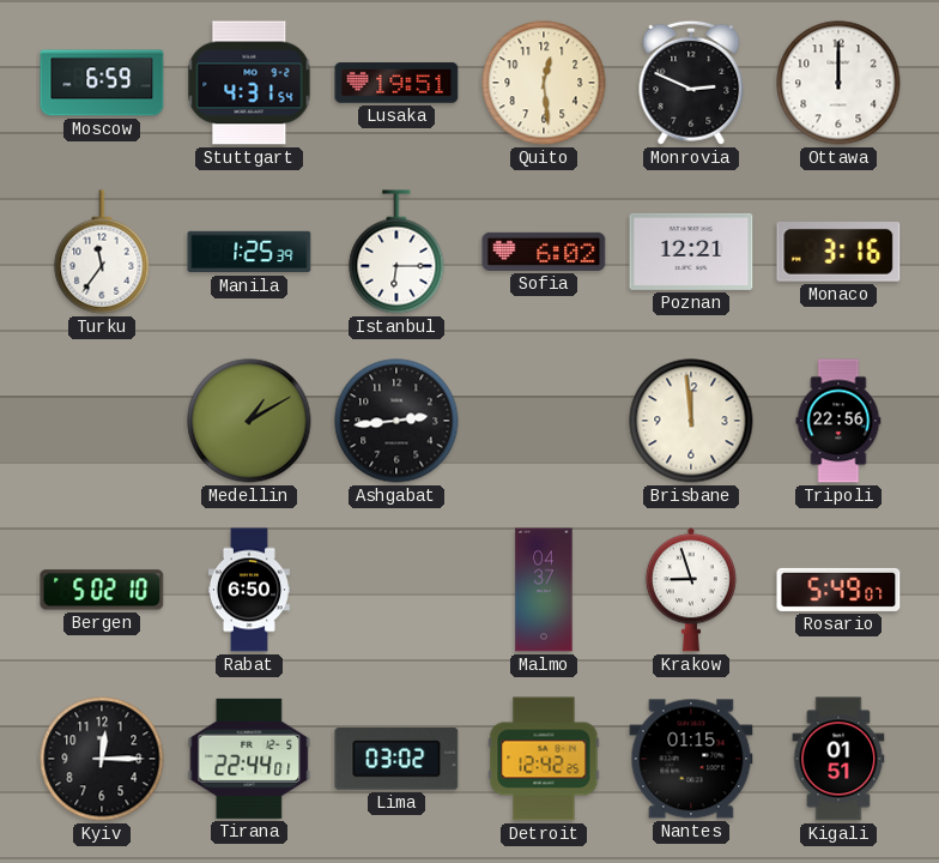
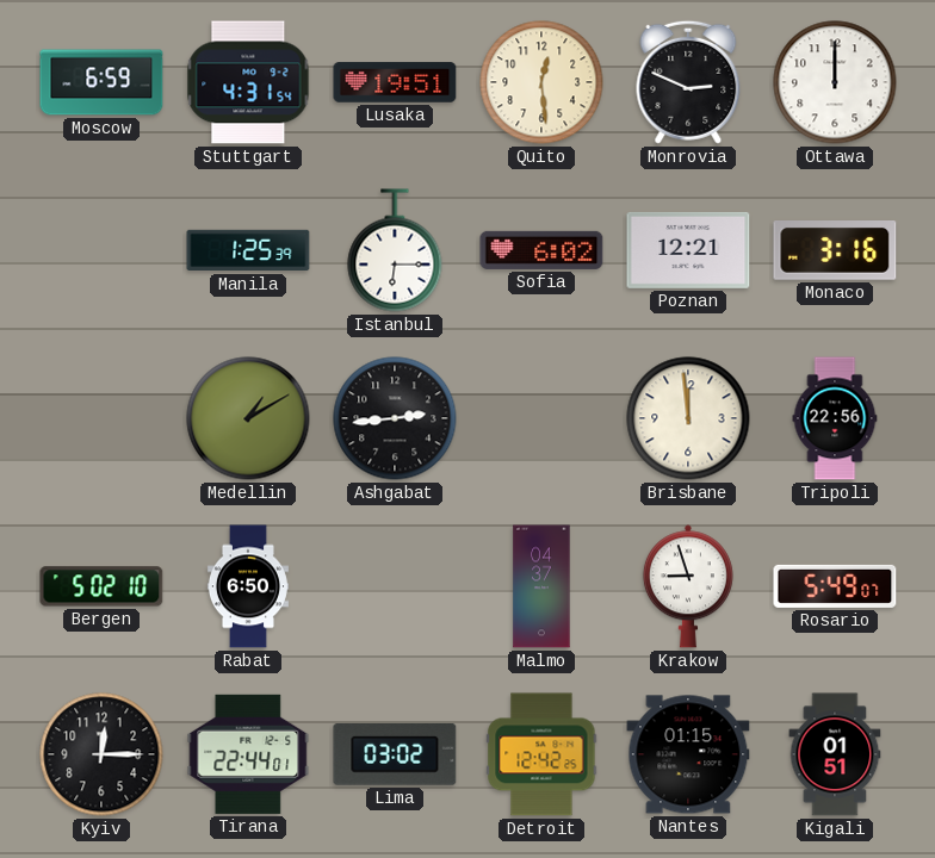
Turku: 11:36 -> none
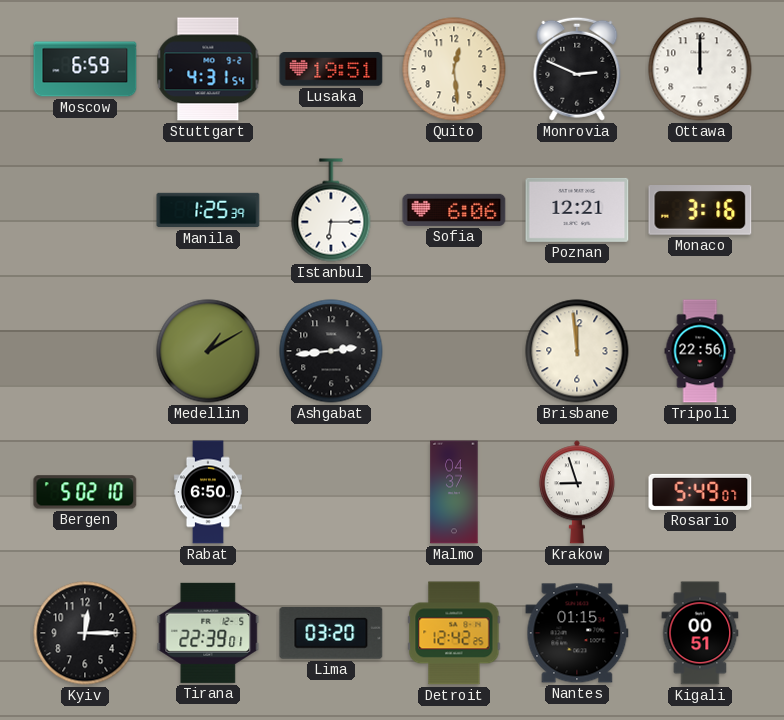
Sofia: 6:02 -> 6:06
Tirana: 22:44 -> 22:39
Lima: 03:02 -> 03:20
Kigali: 01:51 -> 00:51
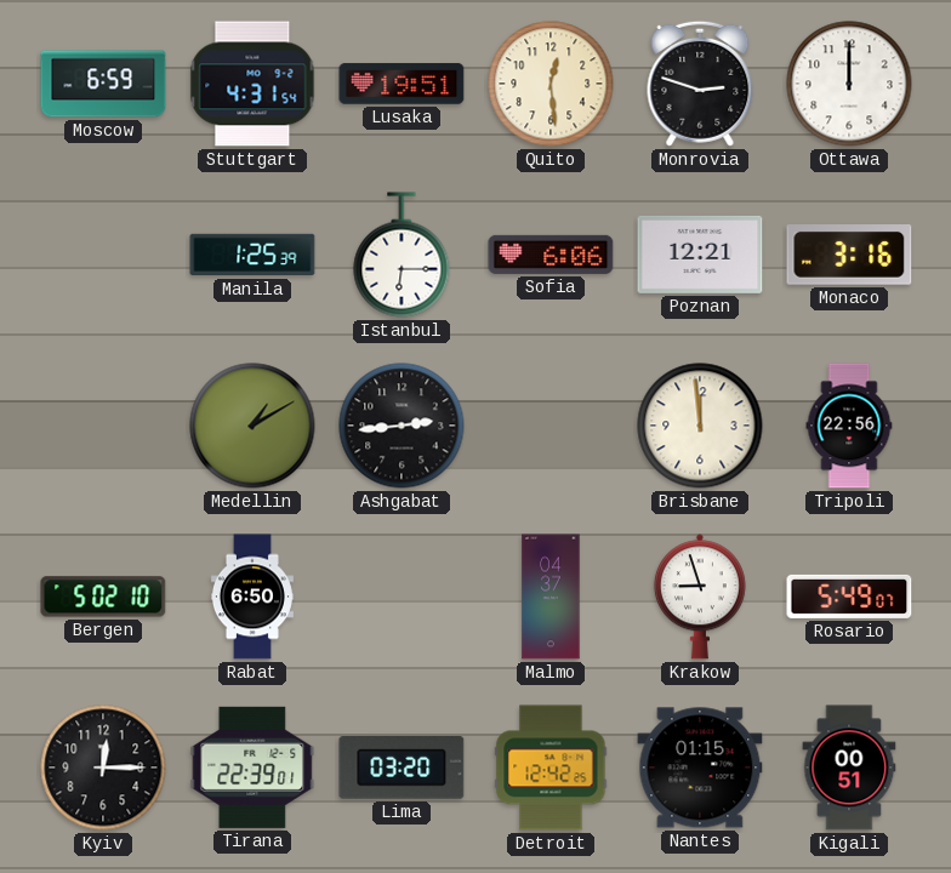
Monrovia: 2:49 -> 2:48
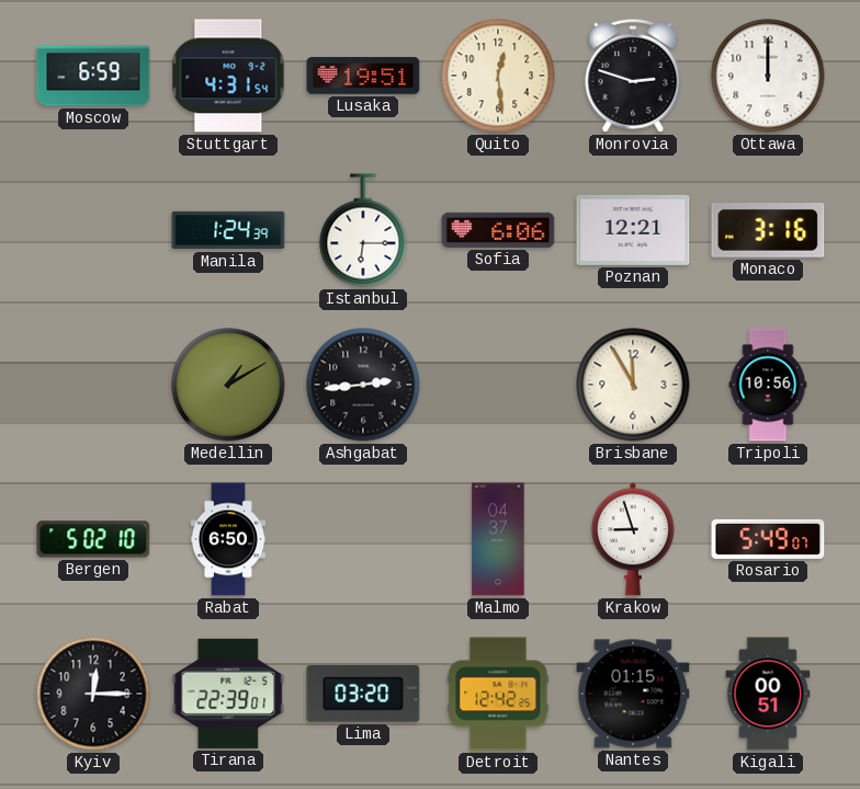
Manila: 1:25 -> 1:24
Brisbane: 11:59 -> 11:55
Tripoli: 22:56 -> 10:56
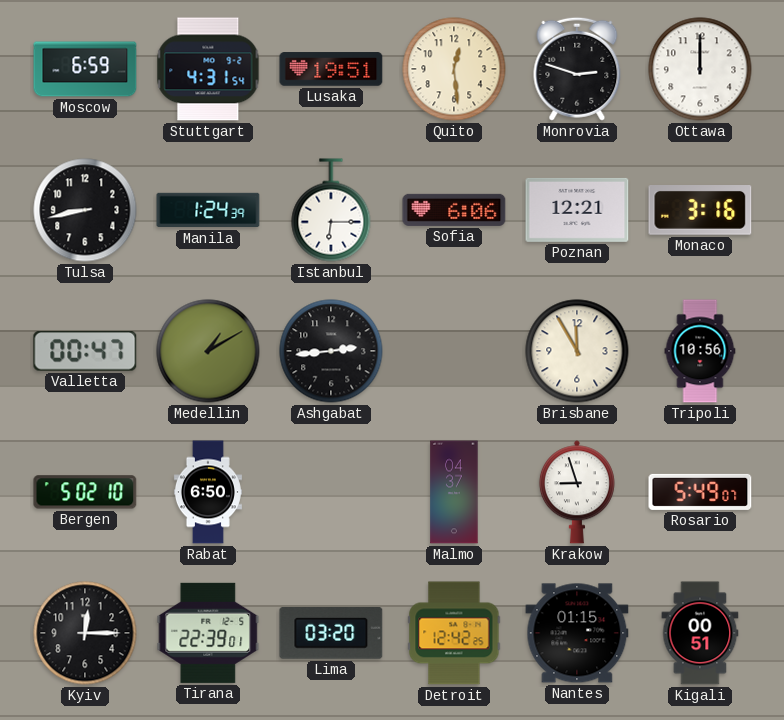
Tulsa: none -> 8:43
Valletta: none -> 00:47
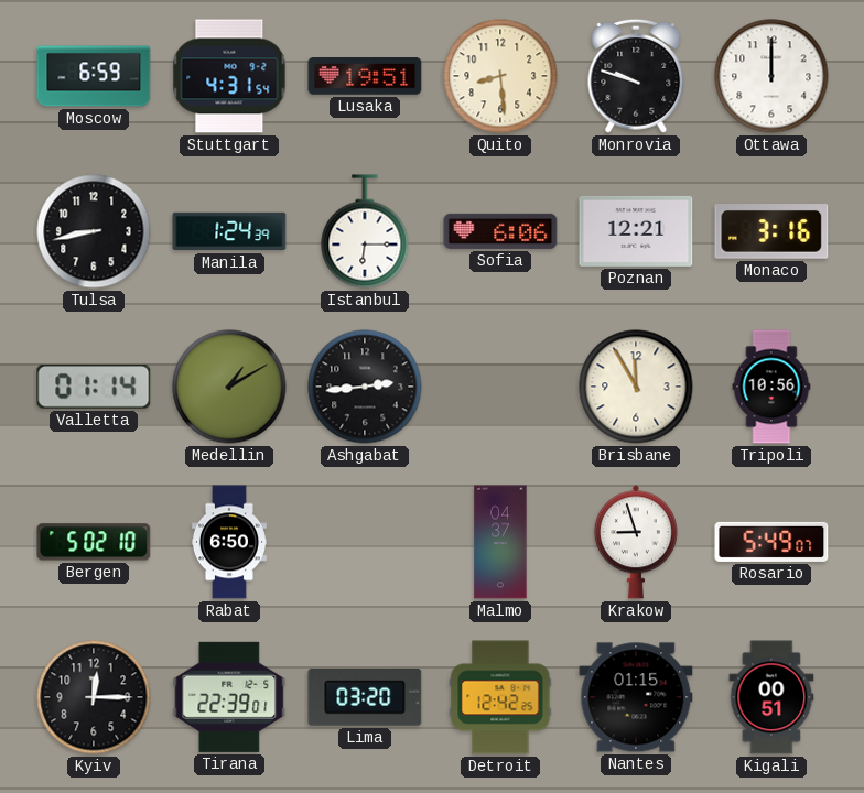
Quito: 12:29 -> 8:29
Monrovia: 2:48 -> 9:48
Valletta: 00:47 -> 01:14
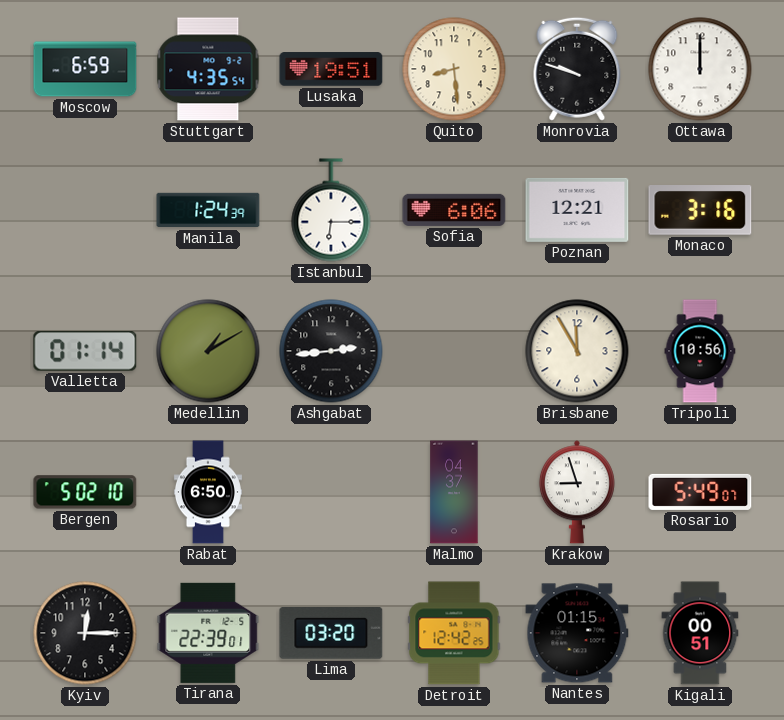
Stuttgart: 4:31 -> 4:35
Tulsa: 8:43 -> none
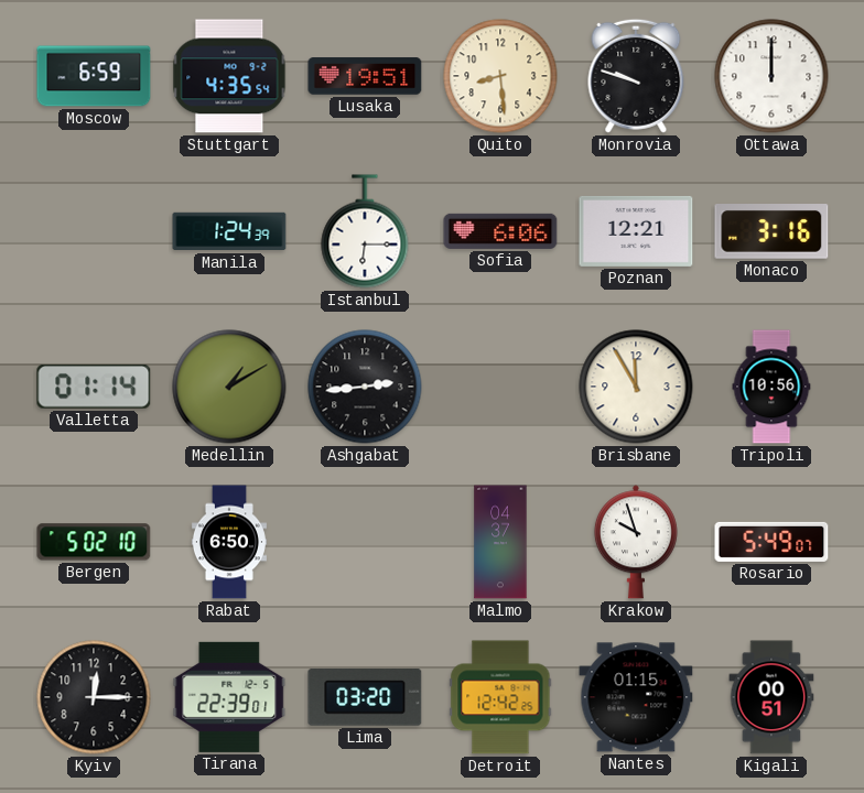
Krakow: 8:57 -> 9:57
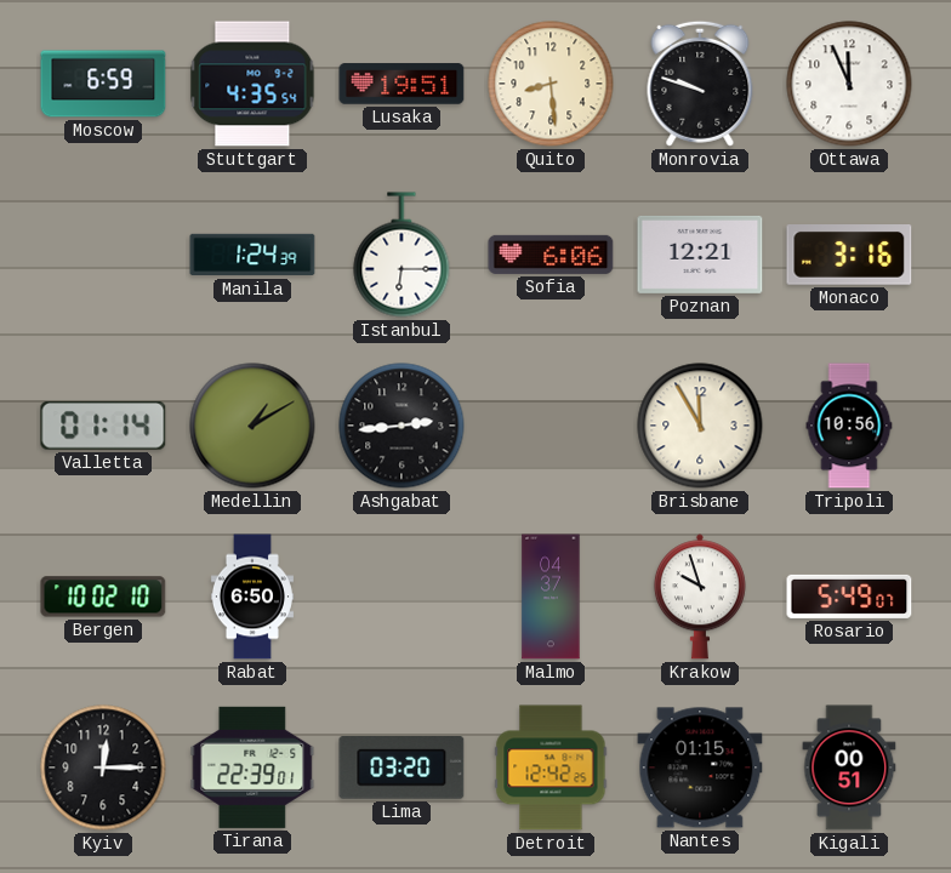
Ottawa: 12:00 -> 11:56
Bergen: 5:02 -> 10:02
